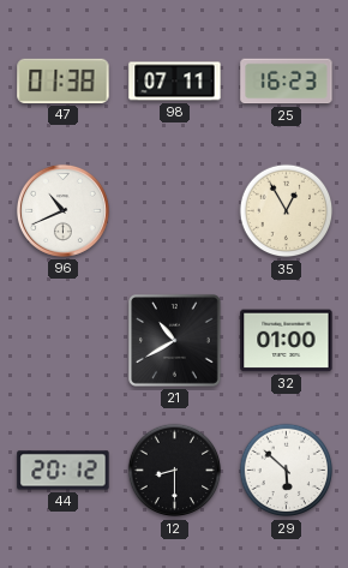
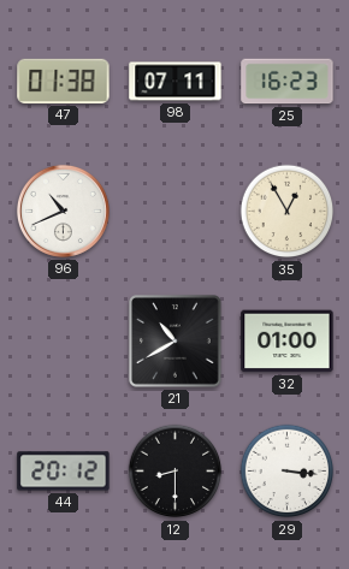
29: 5:52 -> 3:16
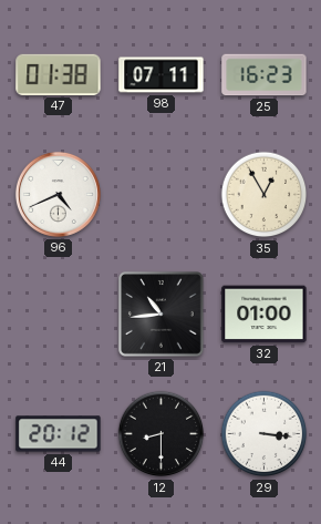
96: 10:41 -> 4:41
21: 10:40 -> 10:44
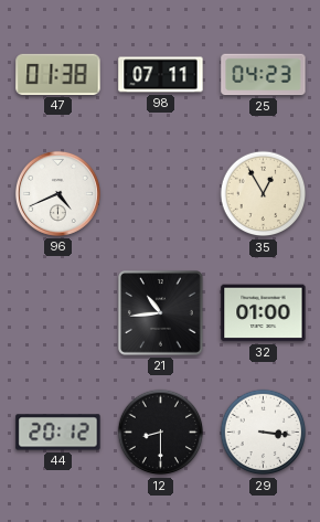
25: 16:23 -> 04:23
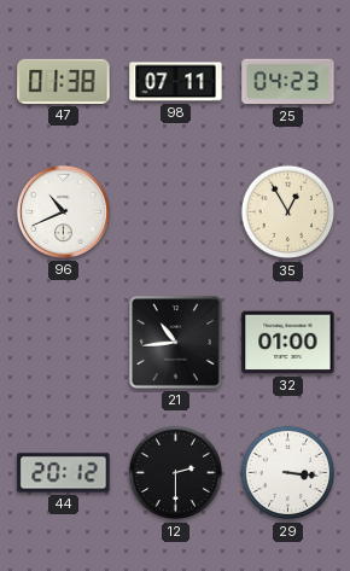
96: 4:41 -> 10:41
12: 8:30 -> 2:30
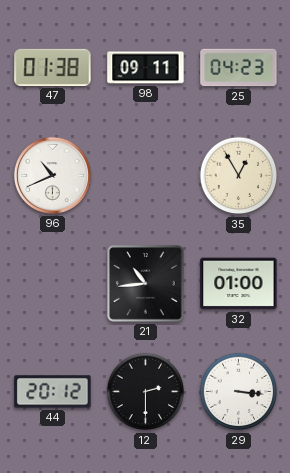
98: 07:11 -> 09:11
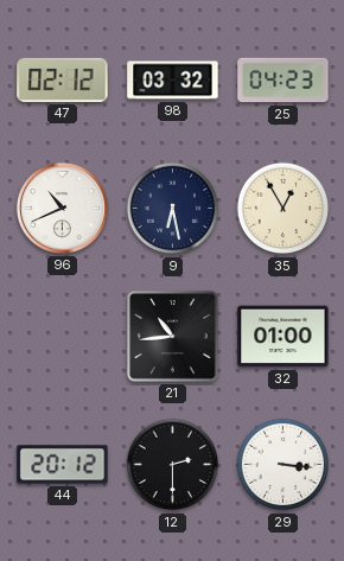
47: 01:38 -> 02:12
98: 09:11 -> 03:32
9: none -> 6:28
